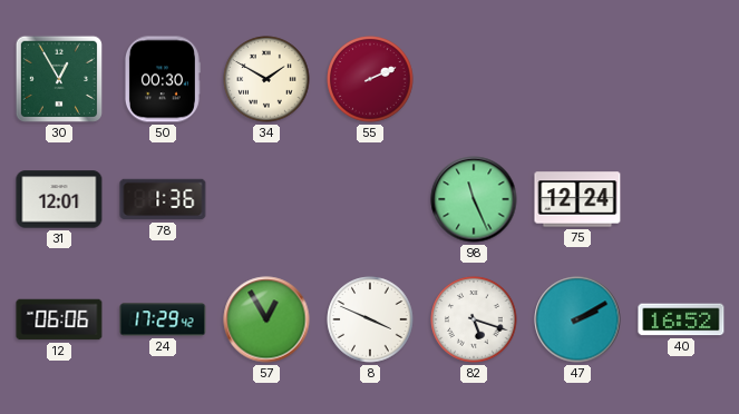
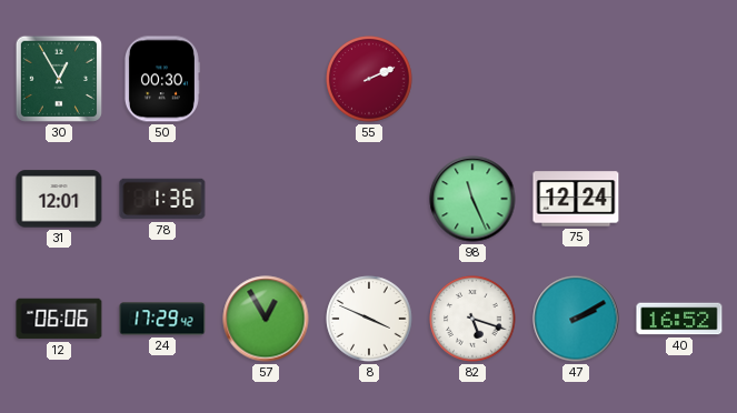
34: 1:50 -> none
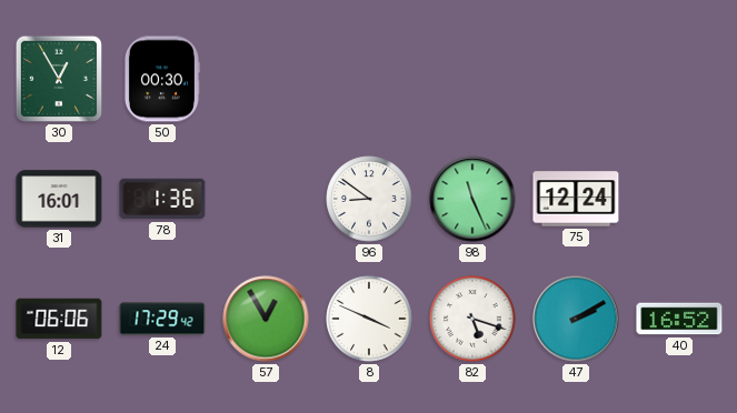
55: 2:11 -> none
31: 12:01 -> 16:01
96: none -> 8:51
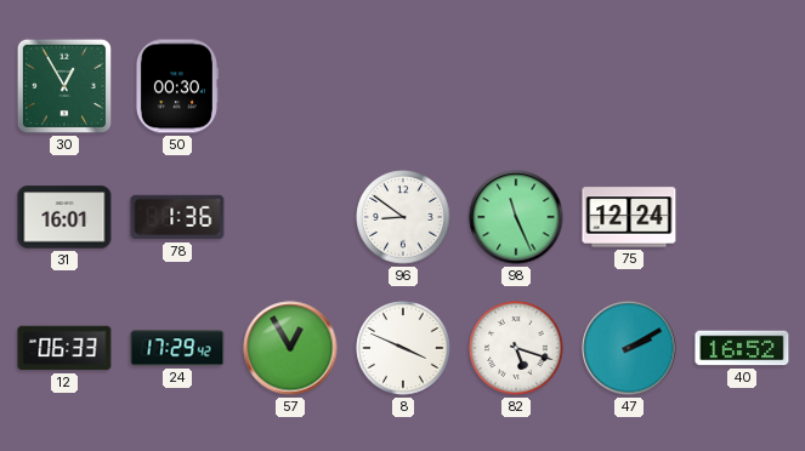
12: 06:06 -> 06:33
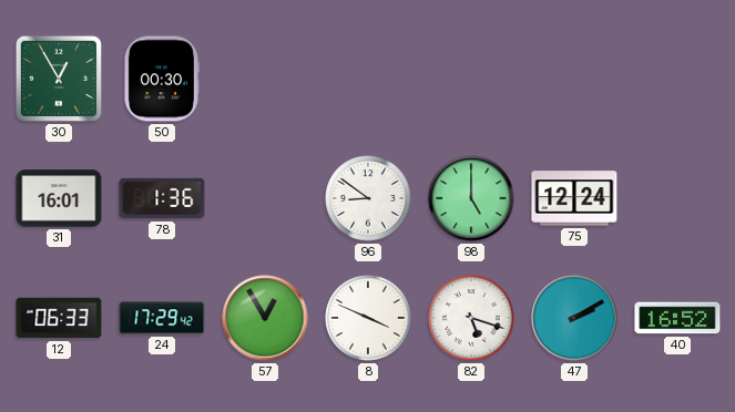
98: 11:26 -> 5:00
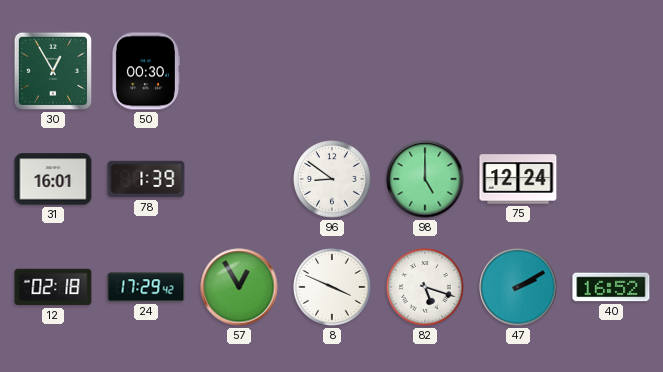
78: 1:36 -> 1:39
12: 06:33 -> 02:18
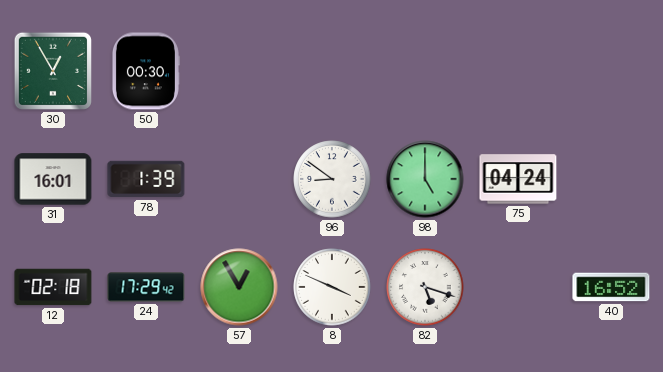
75: 12:24 -> 04:24
47: 2:10 -> none
